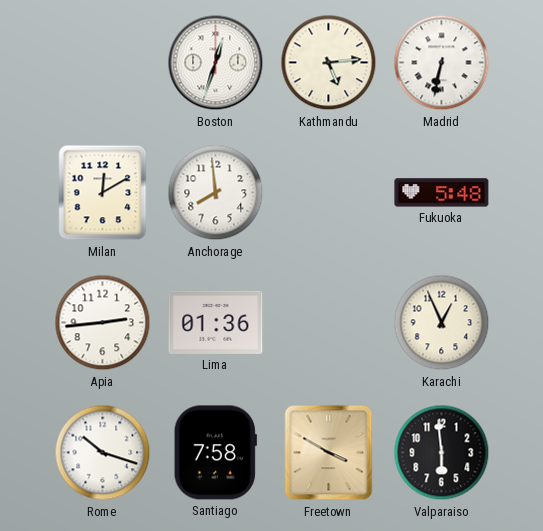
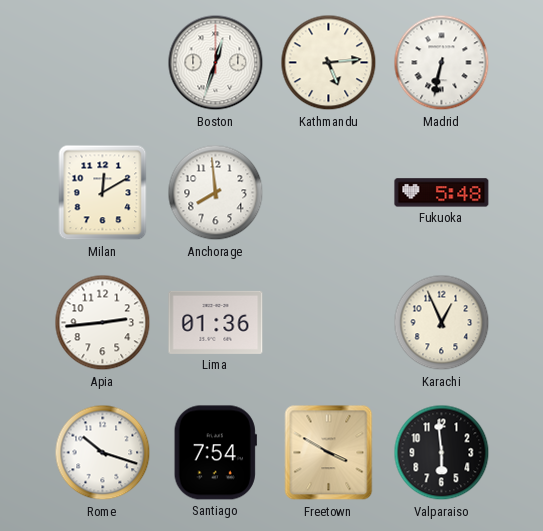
Santiago: 7:58 -> 7:54
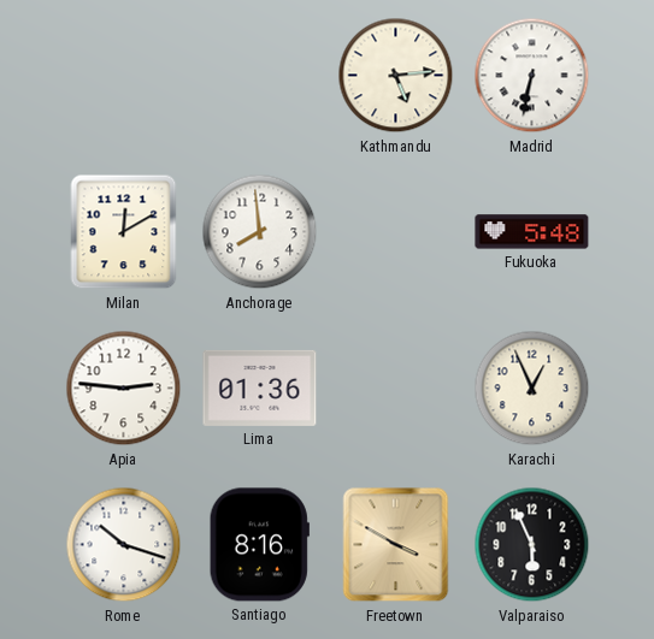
Boston: 12:33 -> none
Apia: 2:44 -> 2:46
Santiago: 7:54 -> 8:16
Valparaiso: 5:59 -> 5:56
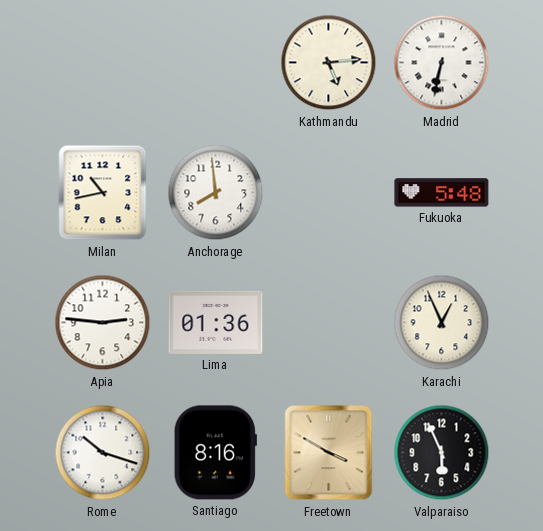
Milan: 12:10 -> 10:43
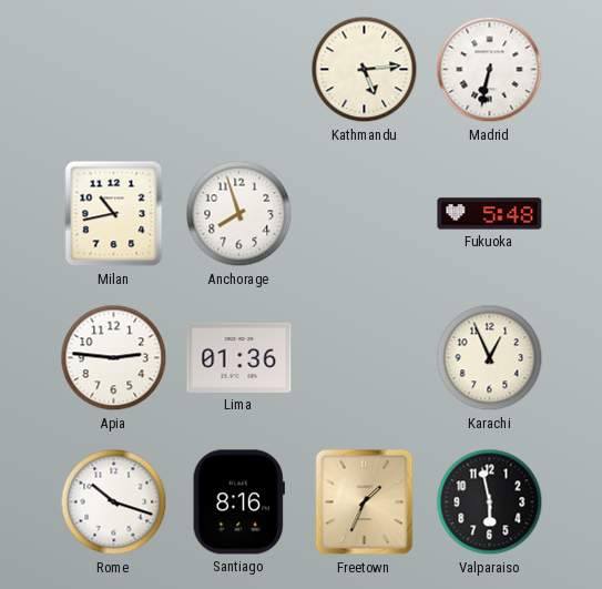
Anchorage: 7:59 -> 7:57
Freetown: 3:50 -> 1:34
Valparaiso: 5:56 -> 5:58
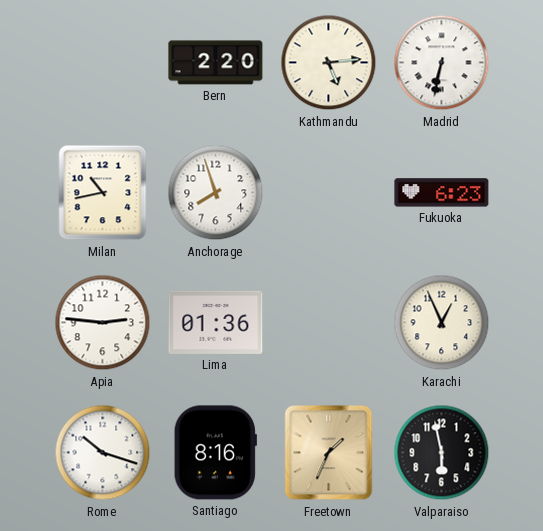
Bern: none -> 2:20
Fukuoka: 5:48 -> 6:23
